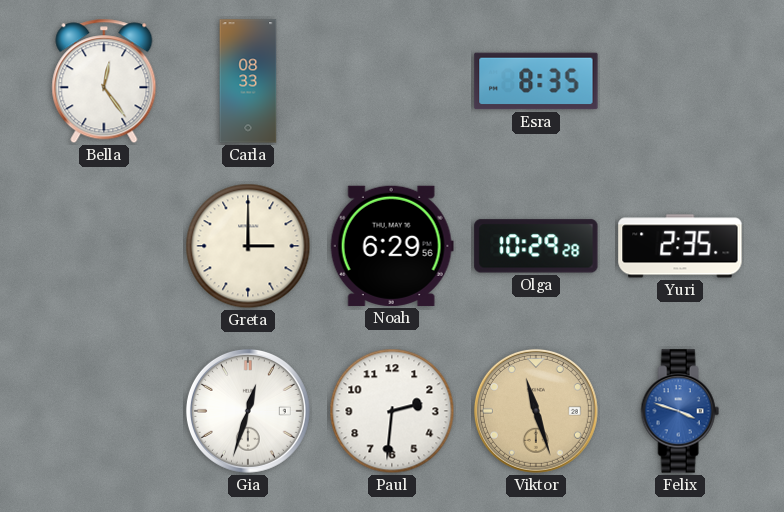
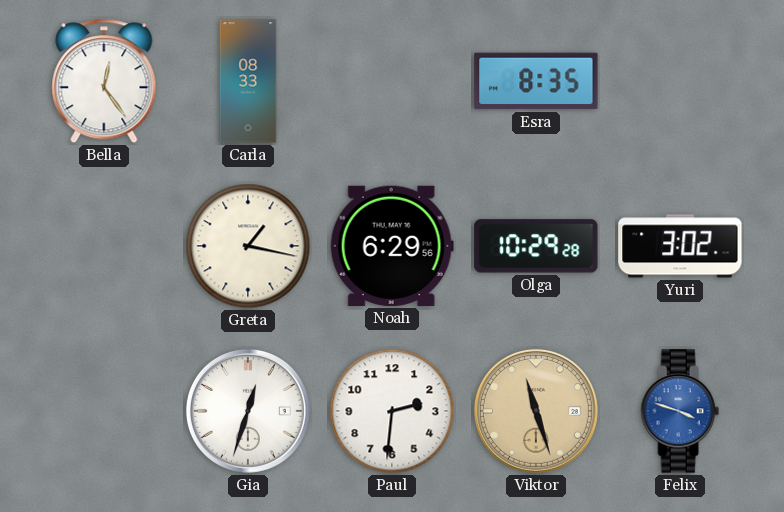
Greta: 3:00 -> 1:17
Yuri: 2:35 -> 3:02
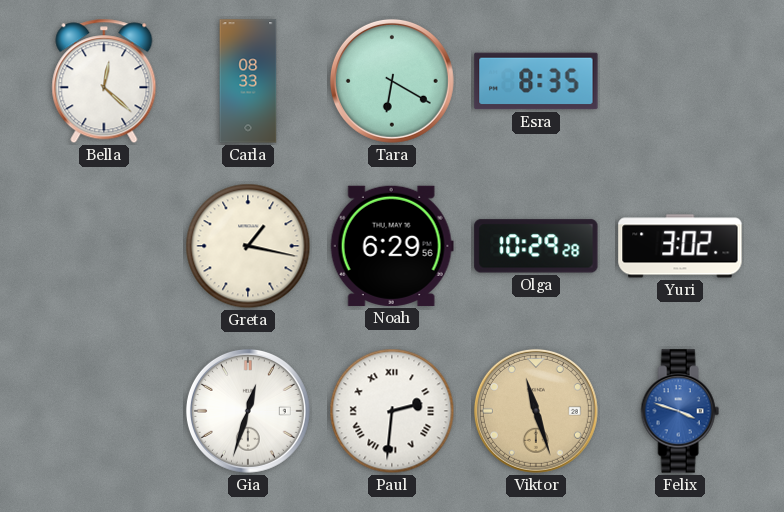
Bella: 12:24 -> 12:22
Tara: none -> 6:20
Paul numerals: Arabic -> Roman
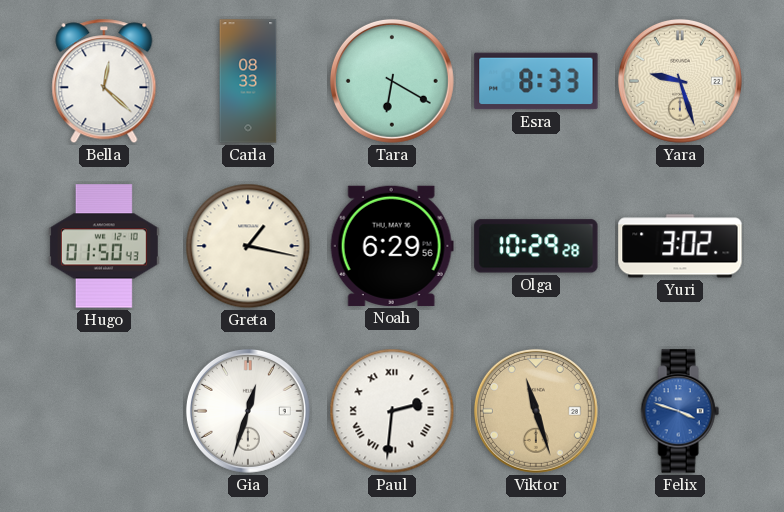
Esra: 8:35 -> 8:33
Yara: none -> 9:27
Hugo: none -> 01:50
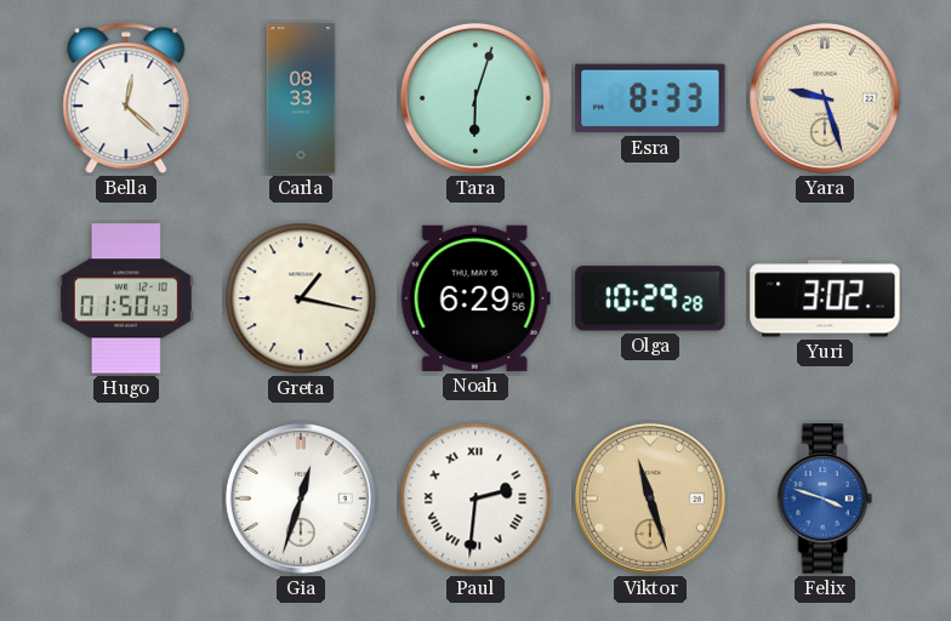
Tara: 6:20 -> 6:03
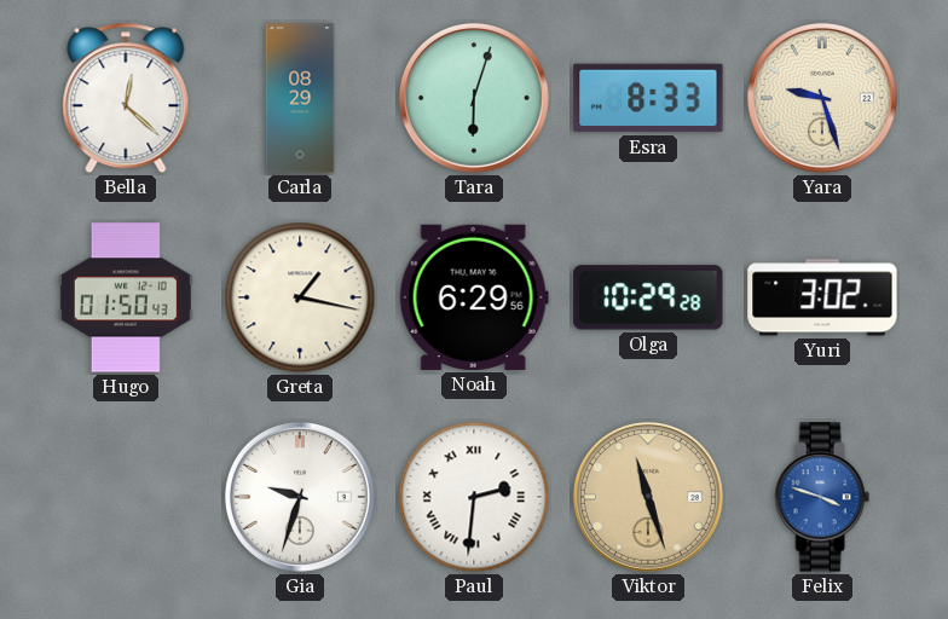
Carla: 08:33 -> 08:29
Gia: 12:33 -> 9:33
